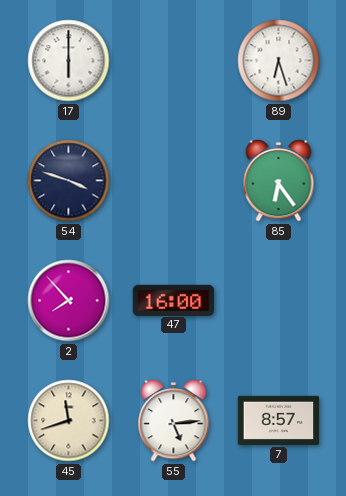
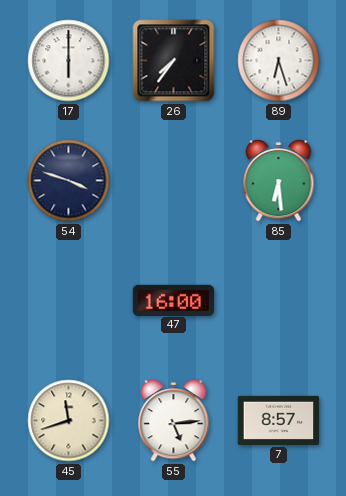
26: none -> 7:36
85: 6:24 -> 6:29
2: 7:53 -> none
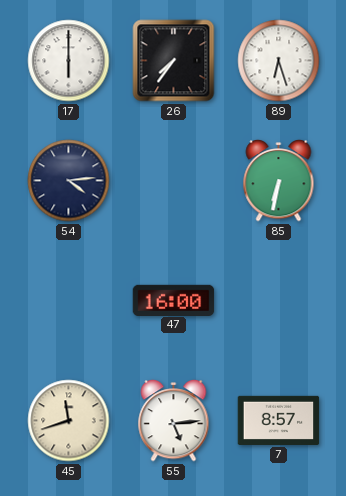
54: 3:48 -> 4:14
85: 6:29 -> 6:32
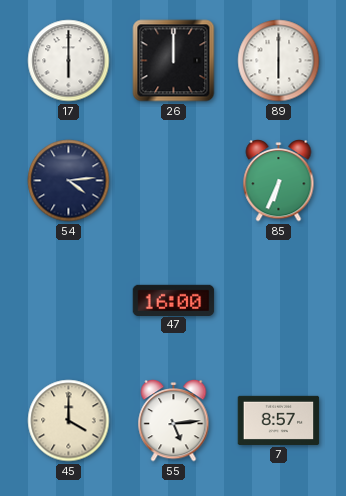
26: 7:36 -> 12:00
89: 6:27 -> 6:00
85: 6:32 -> 6:34
45: 11:42 -> 4:00
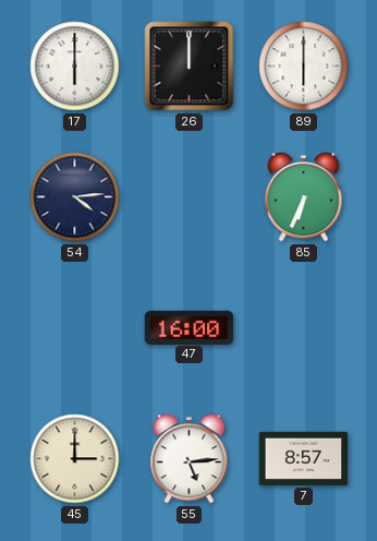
45: 4:00 -> 3:00
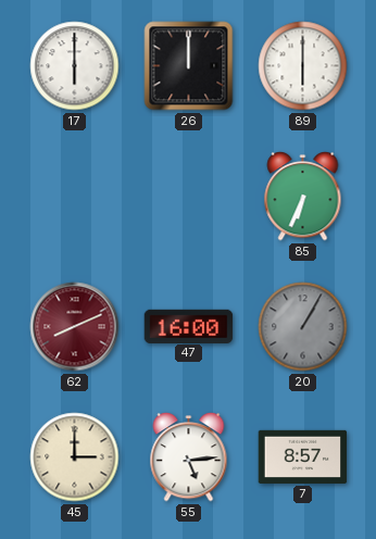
54: 4:14 -> none
62: none -> 8:11
20: none -> 1:05
